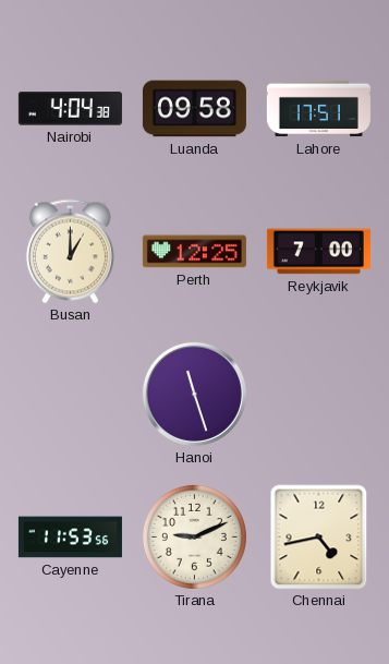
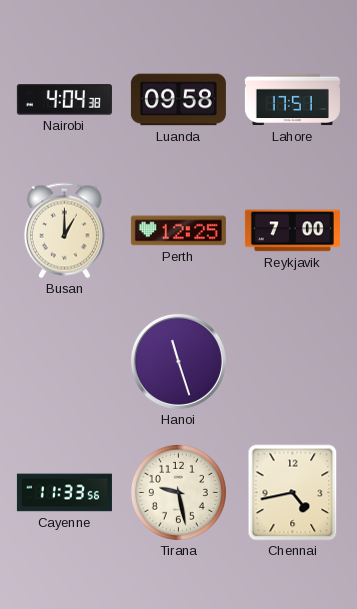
Cayenne: 11:53 -> 11:33
Tirana: 9:11 -> 9:28
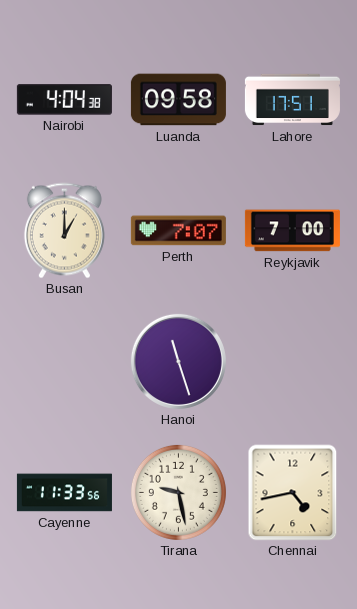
Perth: 12:25 -> 7:07
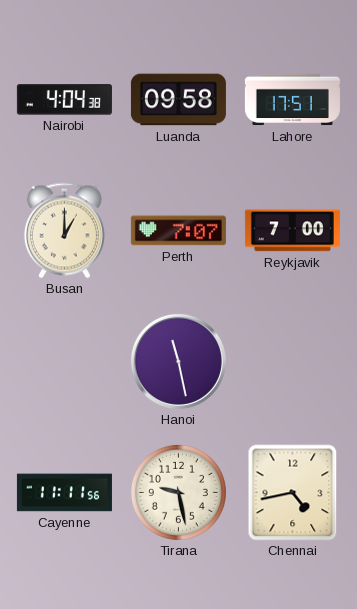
Hanoi: 11:27 -> 11:28
Cayenne: 11:33 -> 11:11
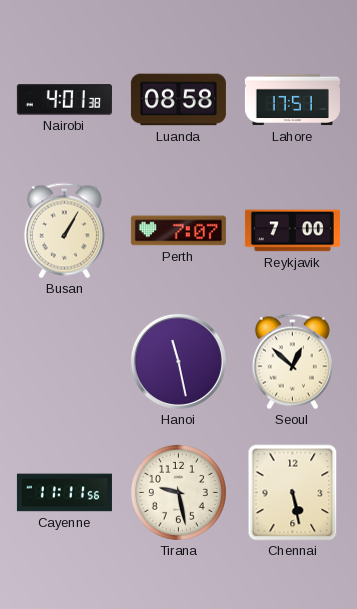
Nairobi: 4:04 -> 4:01
Luanda: 09:58 -> 08:58
Busan: 1:00 -> 1:05
Seoul: none -> 12:52
Chennai: 4:43 -> 5:28
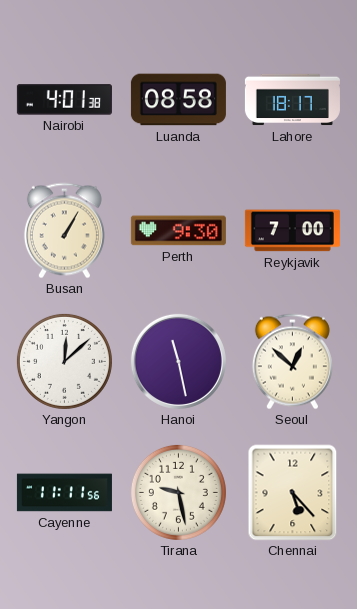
Lahore: 17:51 -> 18:17
Perth: 7:07 -> 9:30
Yangon: none -> 12:08
Chennai: 5:28 -> 5:23
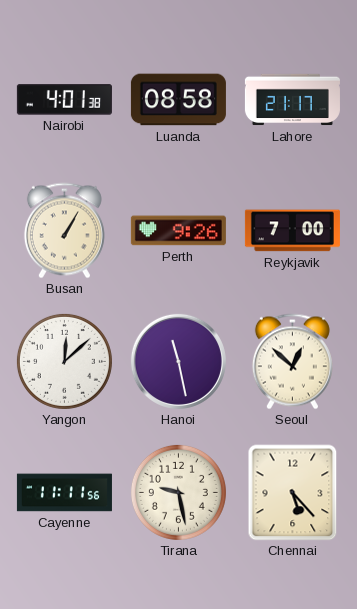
Lahore: 18:17 -> 21:17
Perth: 9:30 -> 9:26
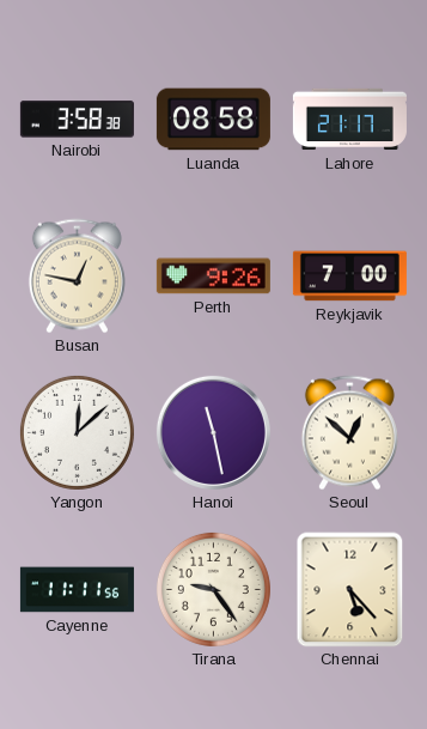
Nairobi: 4:01 -> 3:58
Busan: 1:05 -> 12:47
Tirana: 9:28 -> 9:24
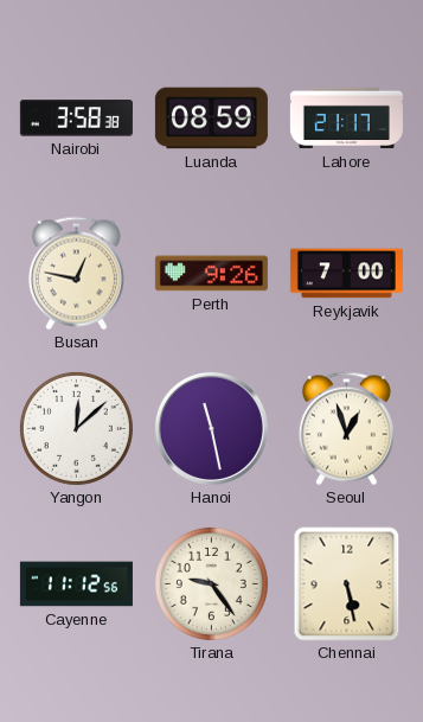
Luanda: 08:58 -> 08:59
Seoul: 12:52 -> 12:57
Cayenne: 11:11 -> 11:12
Chennai: 5:23 -> 5:28
